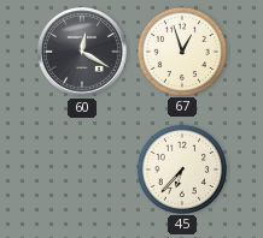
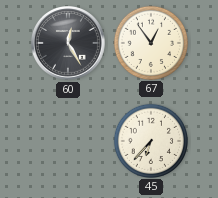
60: 12:20 -> 12:25
67: 12:57 -> 12:54
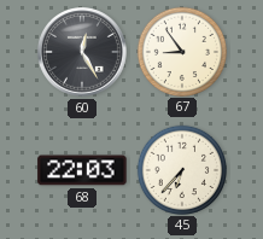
67: 12:54 -> 8:54
68: none -> 22:03
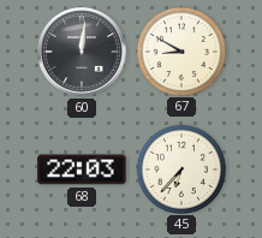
60: 12:25 -> 12:01
67: 8:54 -> 8:50
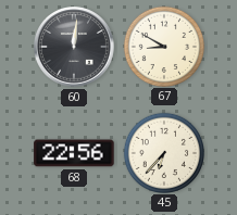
68: 22:03 -> 22:56
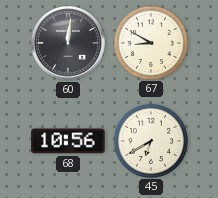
68: 22:56 -> 10:56
45: 6:37 -> 6:40
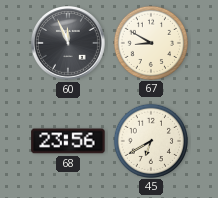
60: 12:01 -> 11:56
68: 10:56 -> 23:56
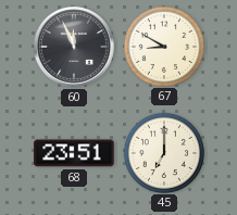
68: 23:56 -> 23:51
45: 6:40 -> 7:00
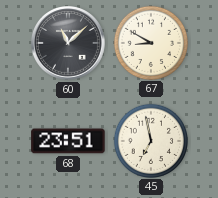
60: 11:56 -> 11:08
45: 7:00 -> 6:58
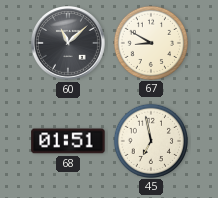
68: 23:51 -> 01:51
